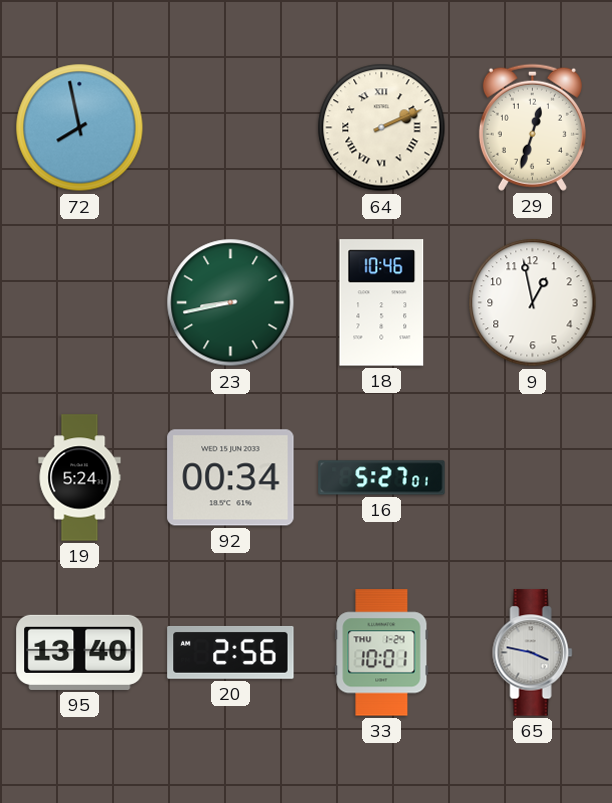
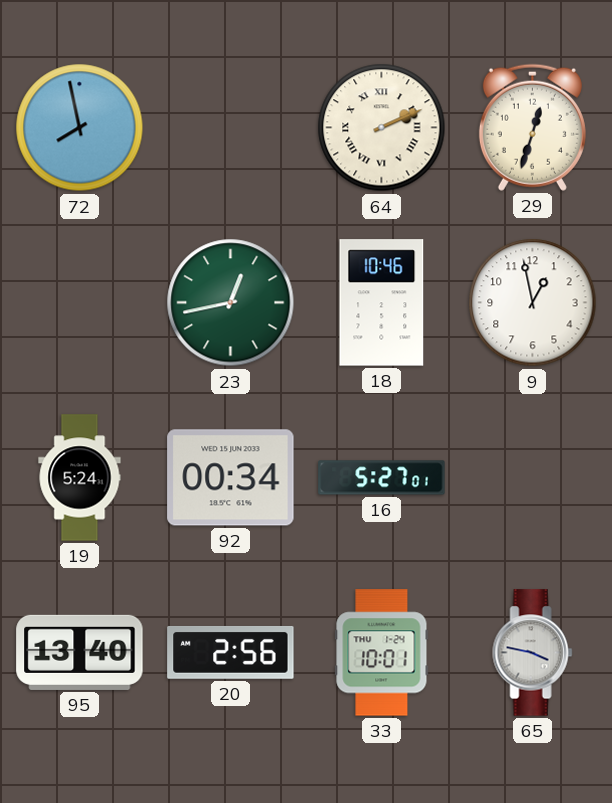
23: 8:43 -> 12:43
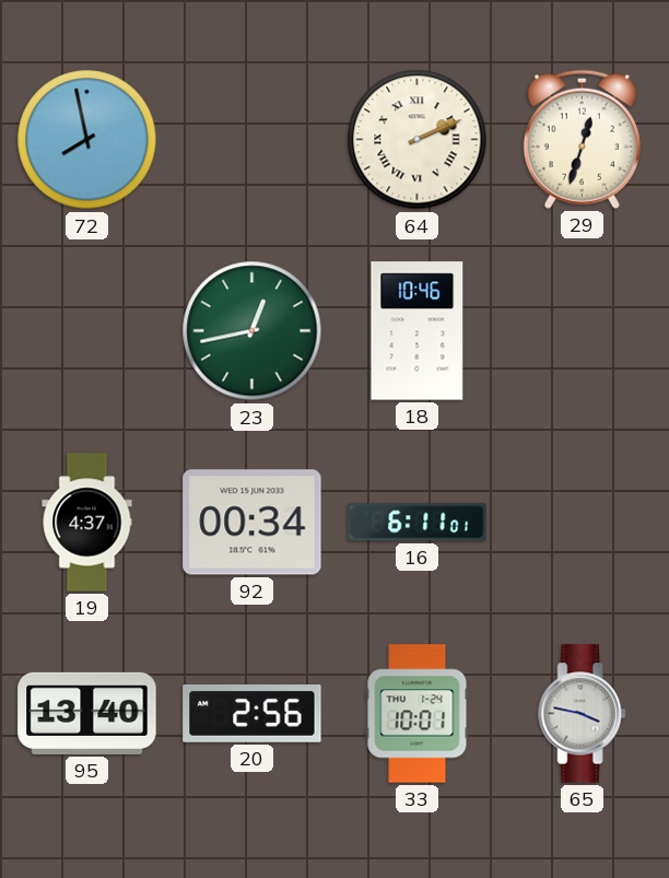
9: 12:58 -> none
19: 5:24 -> 4:37
16: 5:27 -> 6:11
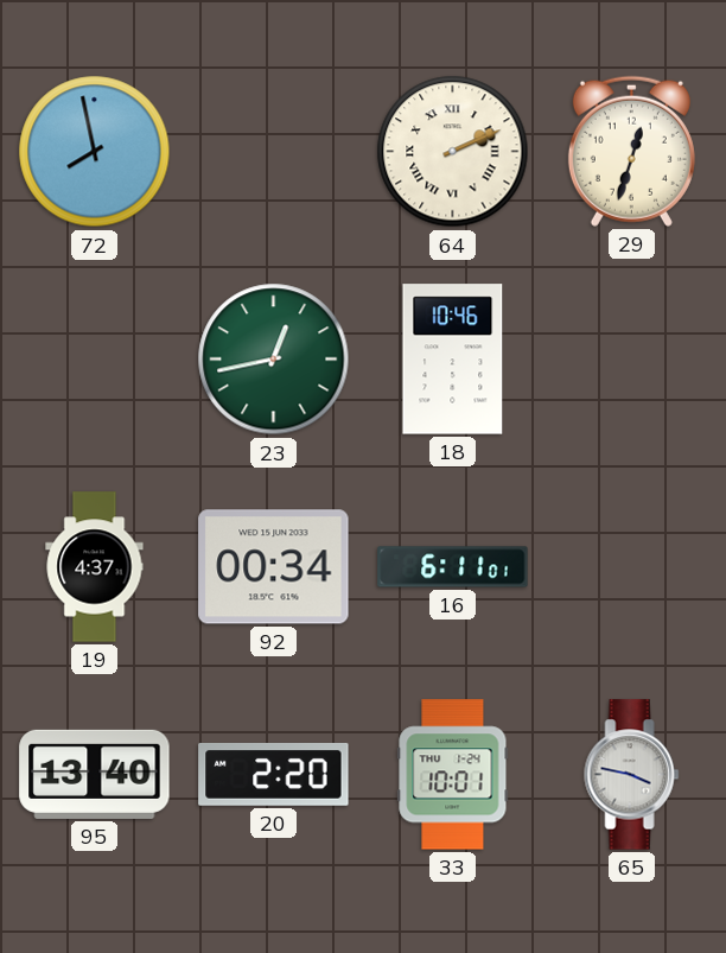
20: 2:56 -> 2:20
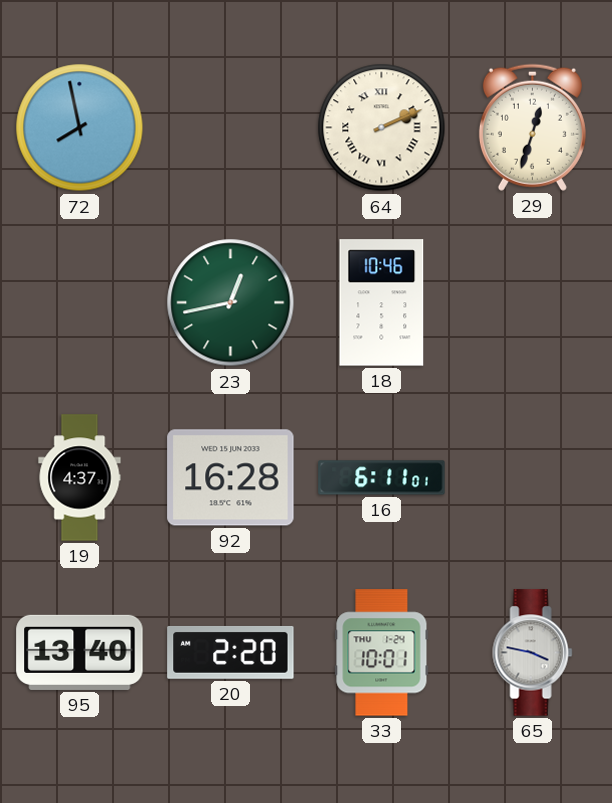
92: 00:34 -> 16:28
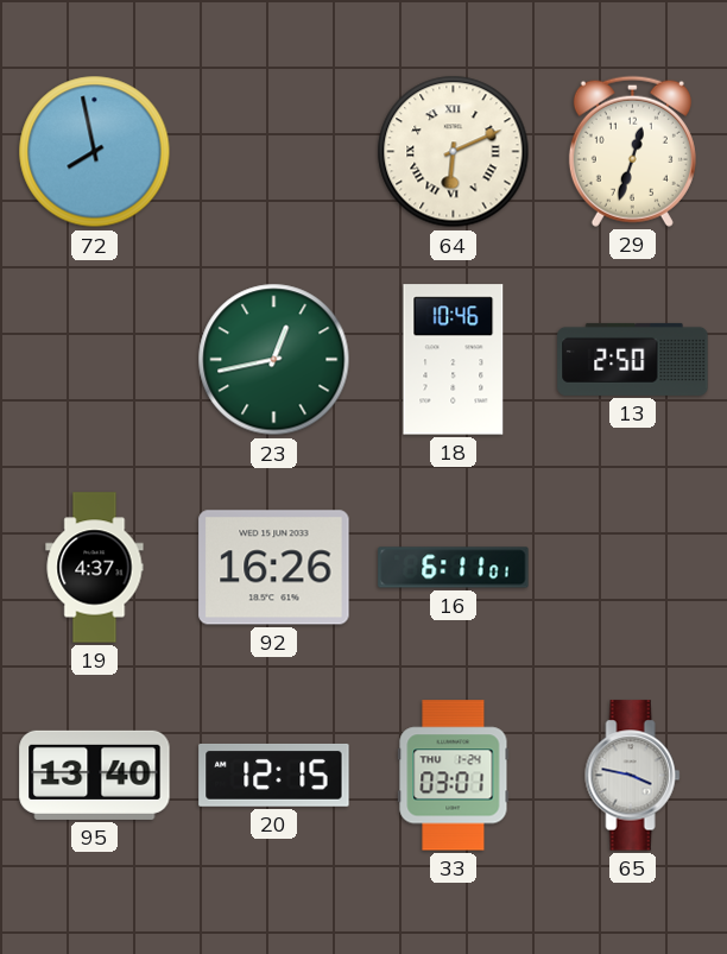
64: 2:11 -> 6:11
13: none -> 2:50
92: 16:28 -> 16:26
20: 2:20 -> 12:15
33: 10:01 -> 03:01
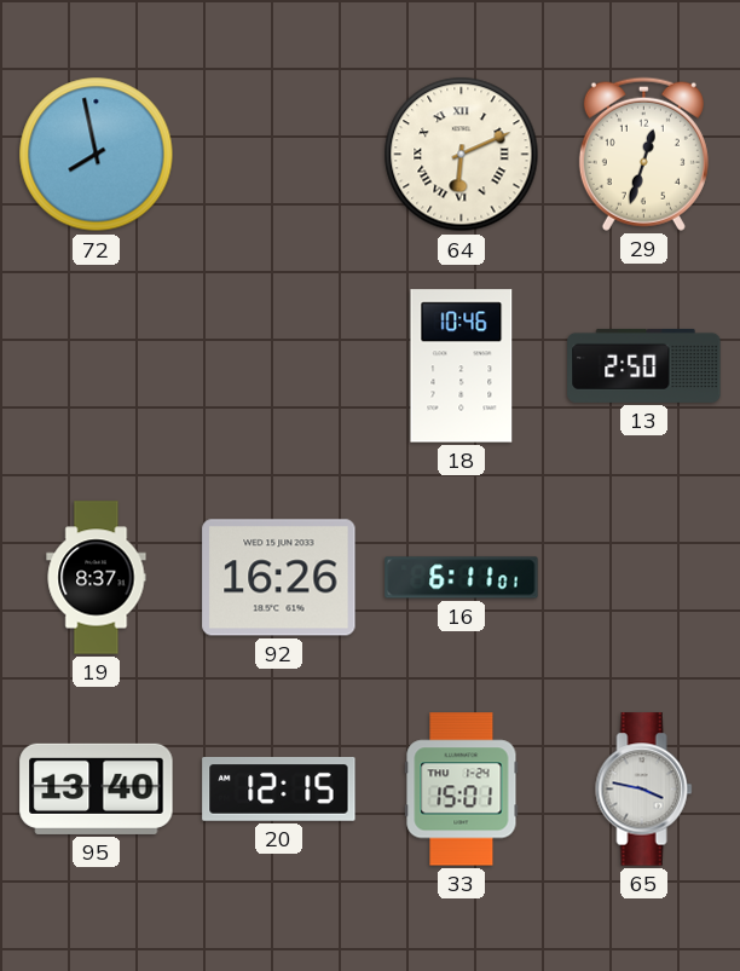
23: 12:43 -> none
19: 4:37 -> 8:37
33: 03:01 -> 15:01
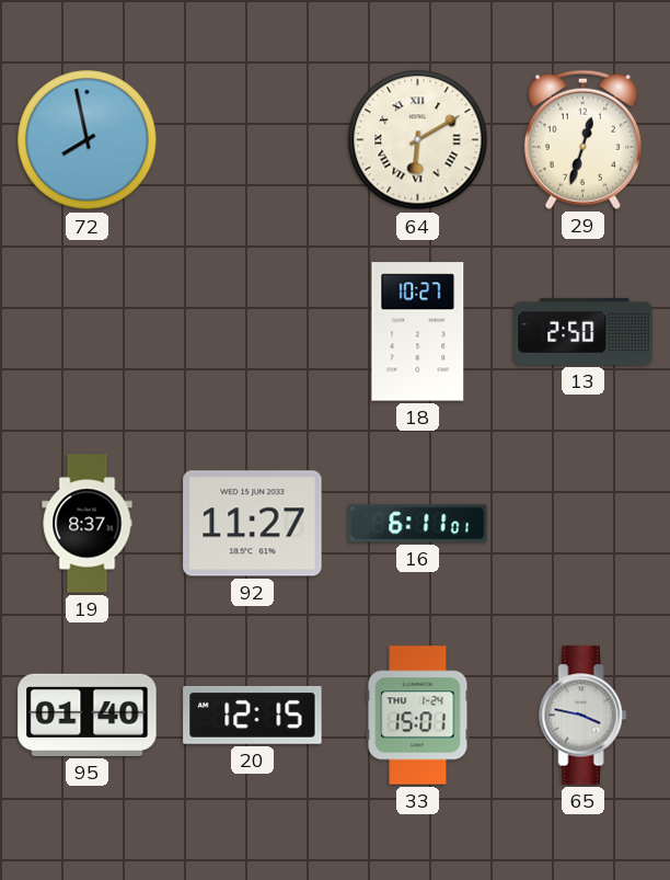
64: 6:11 -> 6:10
18: 10:46 -> 10:27
92: 16:26 -> 11:27
95: 13:40 -> 01:40
